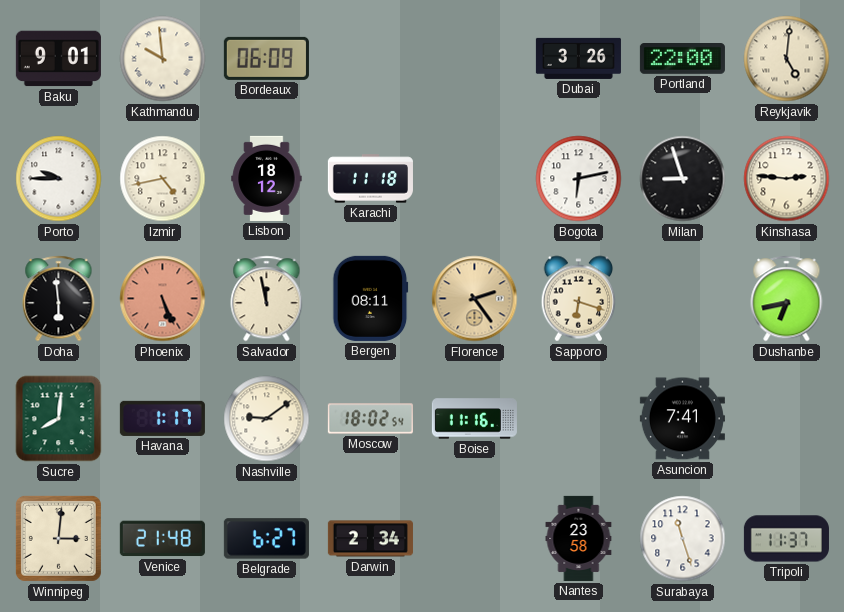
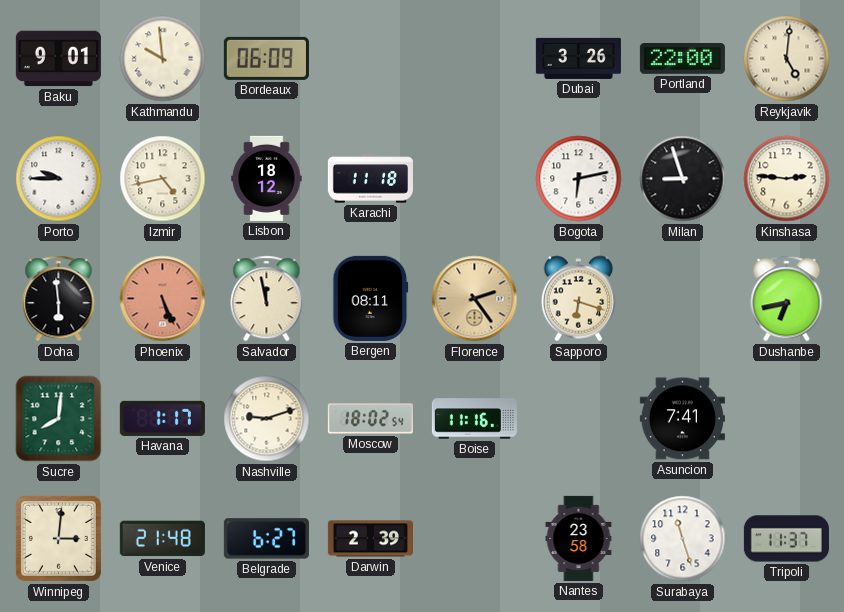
Nashville: 9:09 -> 9:12
Darwin: 2:34 -> 2:39
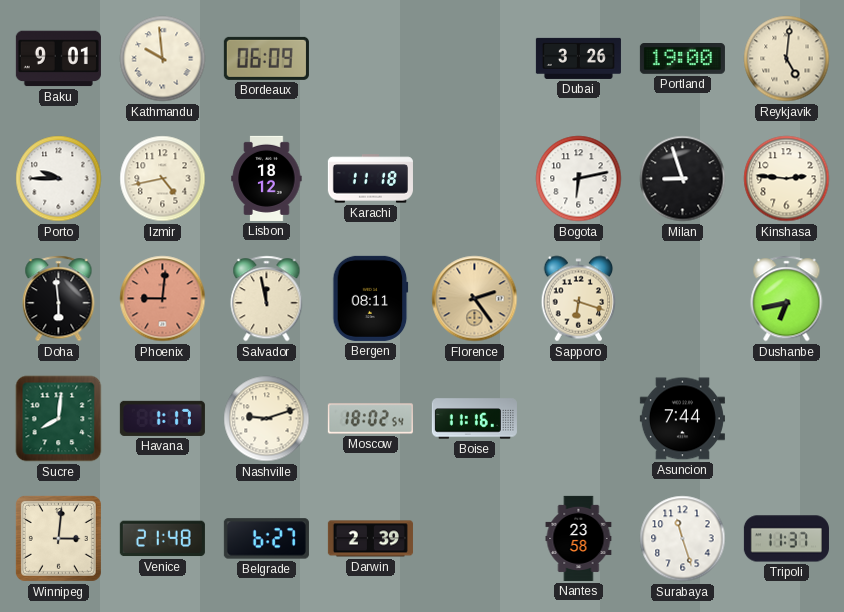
Portland: 22:00 -> 19:00
Phoenix: 5:26 -> 9:01
Asuncion: 7:41 -> 7:44
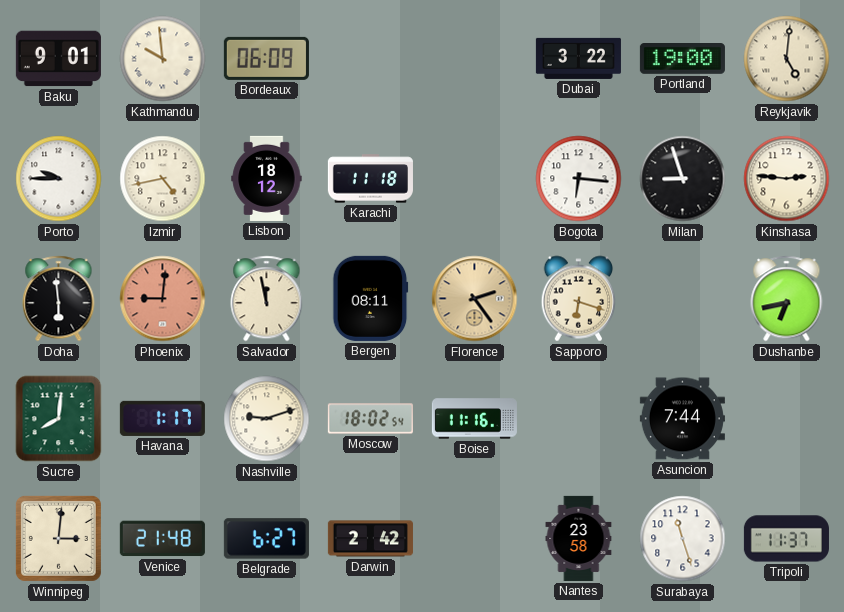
Dubai: 3:26 -> 3:22
Bogota: 6:13 -> 6:16
Darwin: 2:39 -> 2:42
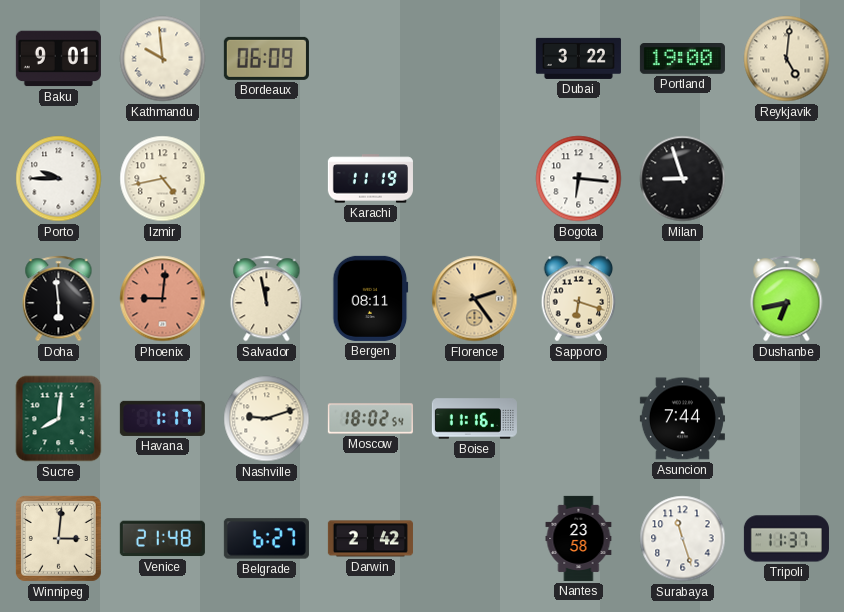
Lisbon: 18:12 -> none
Karachi: 11:18 -> 11:19
Kinshasa: 2:46 -> none
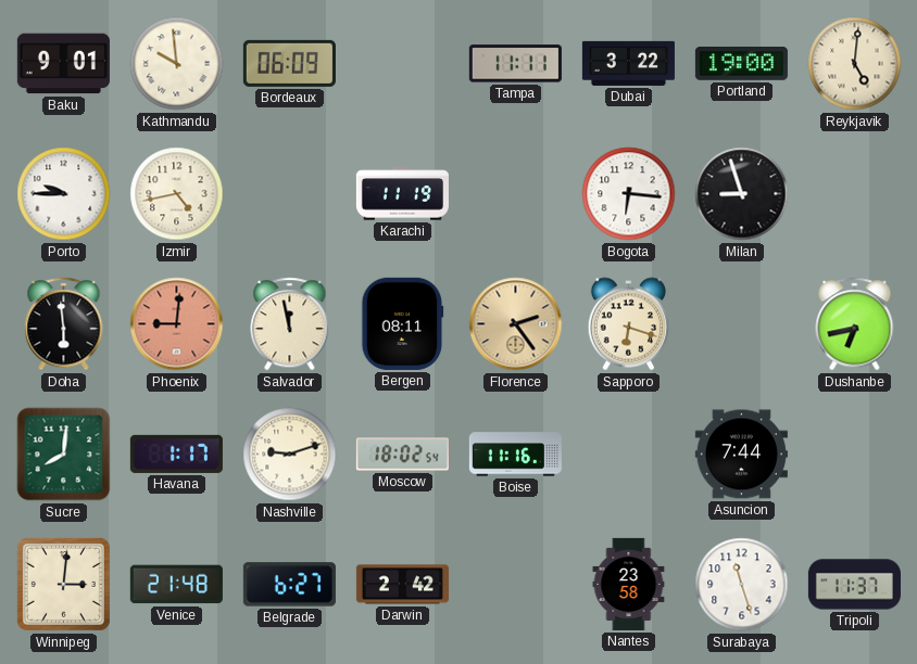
Tampa: none -> 11:11
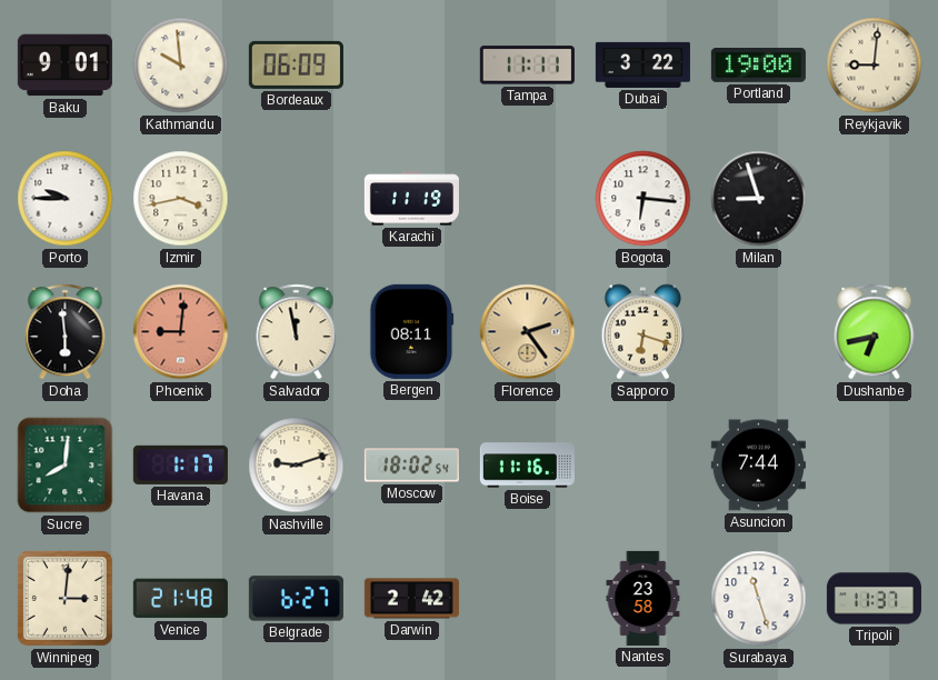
Reykjavik: 5:01 -> 9:01
Izmir: 4:43 -> 3:43
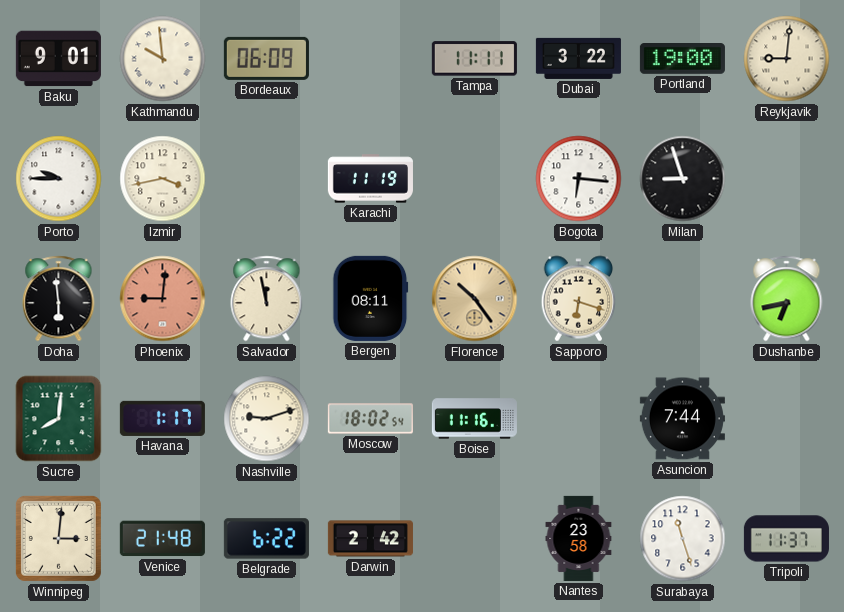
Florence: 2:24 -> 10:24
Belgrade: 6:27 -> 6:22
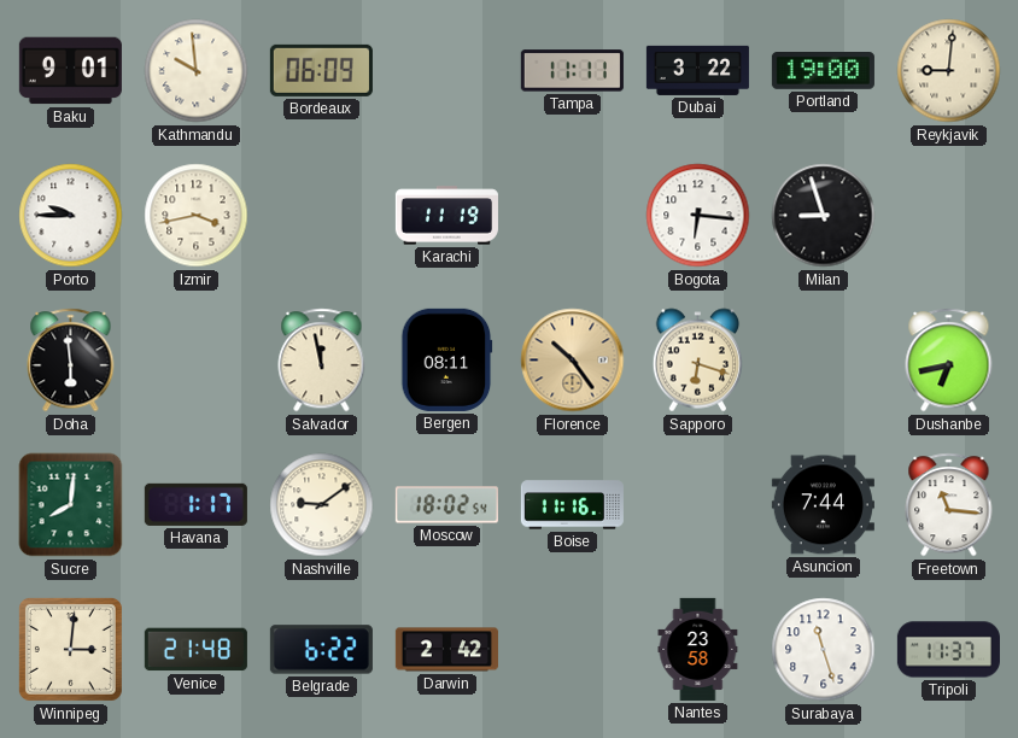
Phoenix: 9:01 -> none
Nashville: 9:12 -> 9:09
Freetown: none -> 11:16
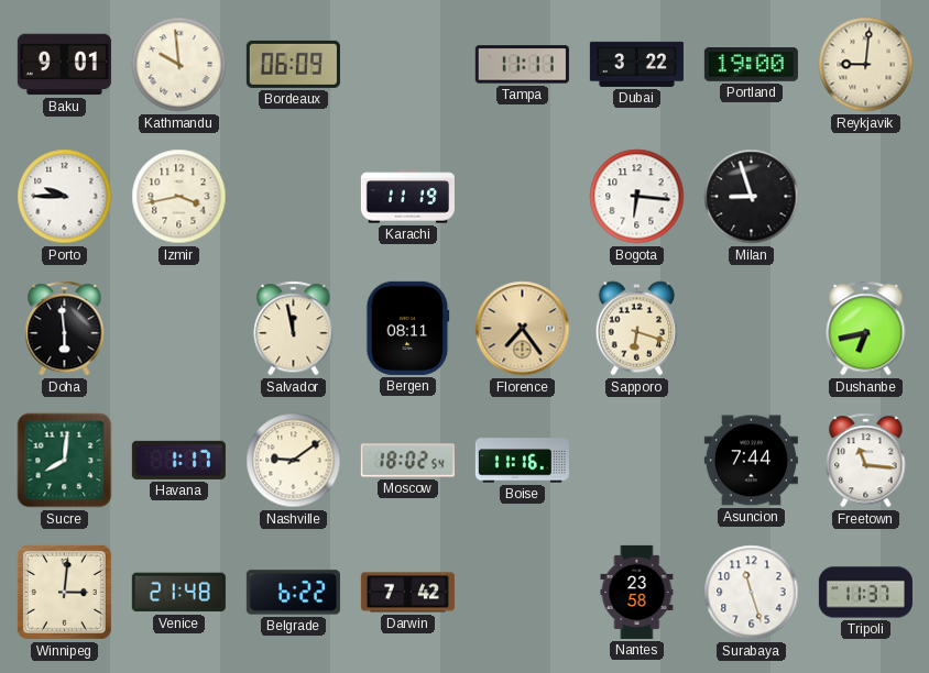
Florence: 10:24 -> 7:24
Darwin: 2:42 -> 7:42
